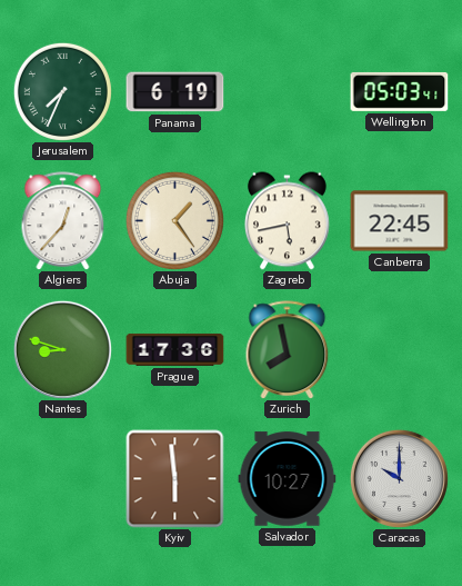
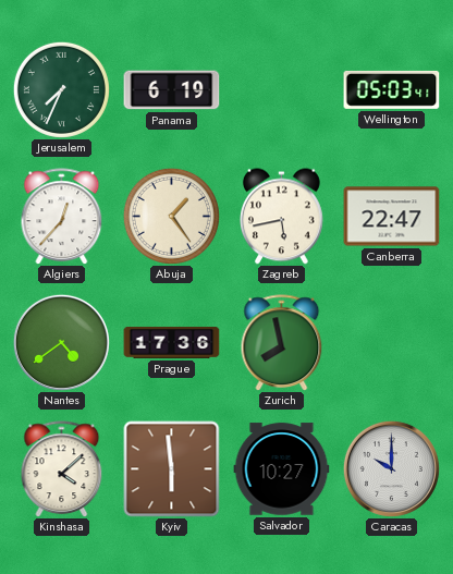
Canberra: 22:45 -> 22:47
Nantes: 8:48 -> 4:39
Kinshasa: none -> 4:08
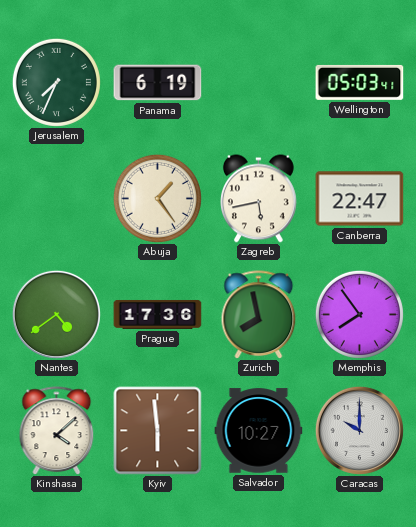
Algiers: 12:37 -> none
Memphis: none -> 7:54
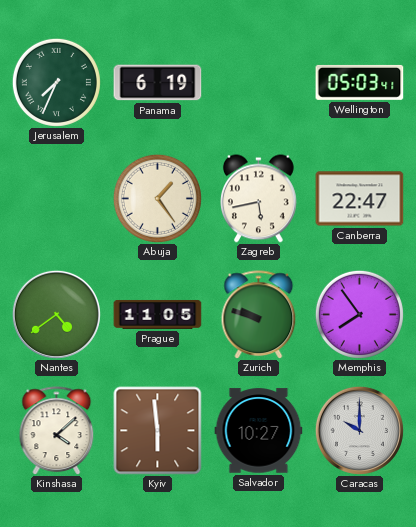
Prague: 17:36 -> 11:05
Zurich: 7:58 -> 9:48
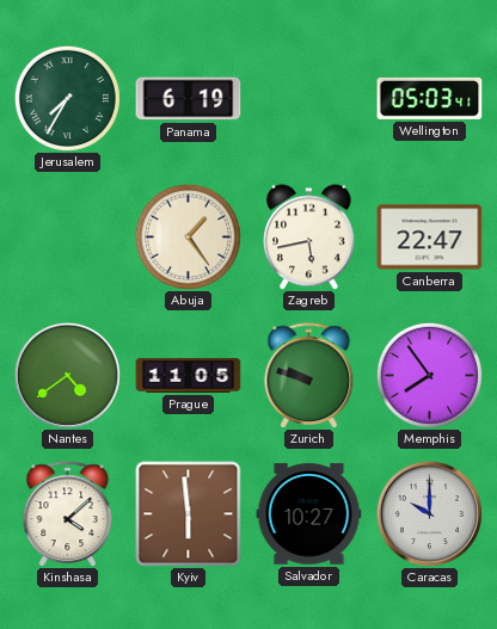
Jerusalem: 7:34 -> 7:35
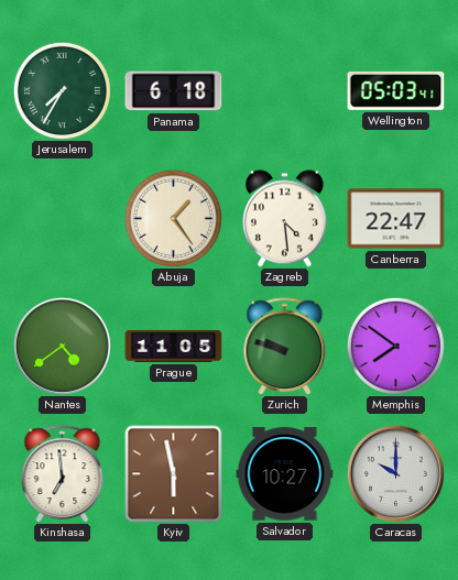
Panama: 6:19 -> 6:18
Zagreb: 5:43 -> 4:29
Memphis: 7:54 -> 7:51
Kinshasa: 4:08 -> 6:59
Kyiv: 5:59 -> 5:58
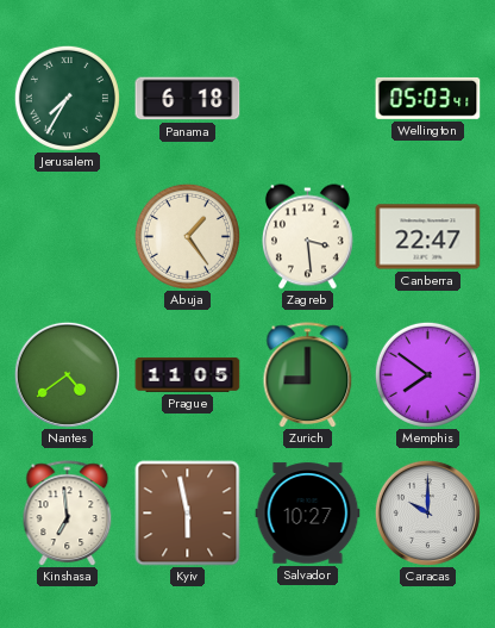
Zagreb: 4:29 -> 3:29
Zurich: 9:48 -> 9:00
